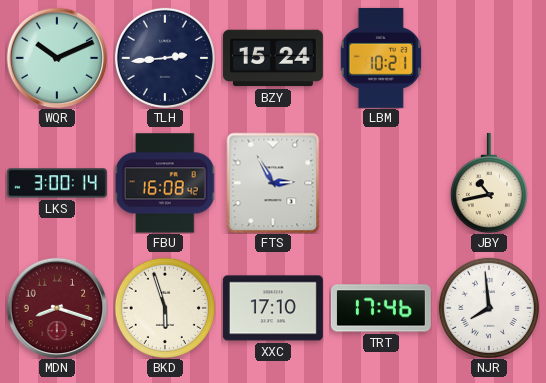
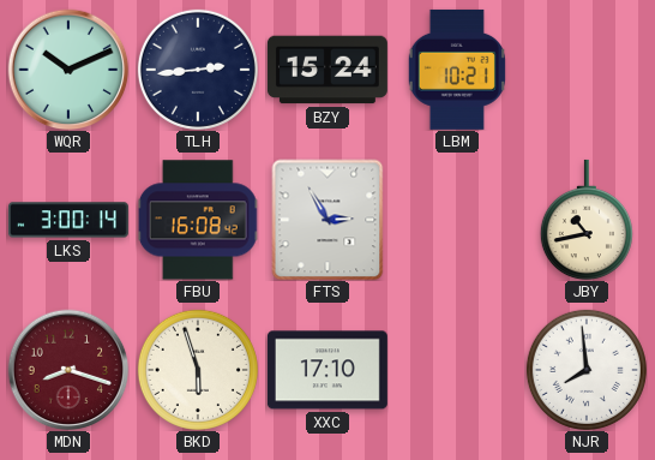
TRT: 17:46 -> none
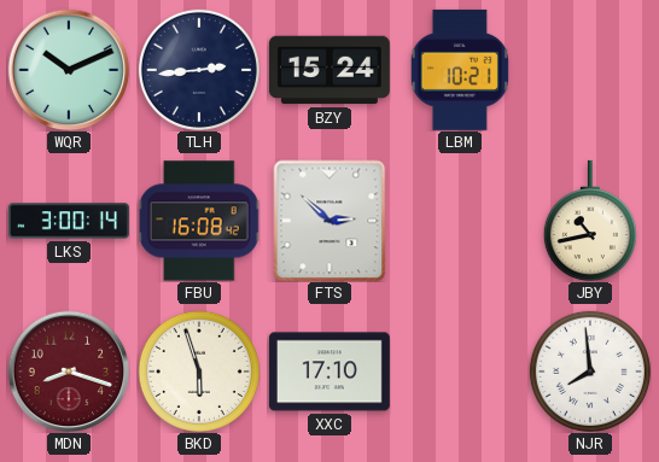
FTS: 2:55 -> 2:52
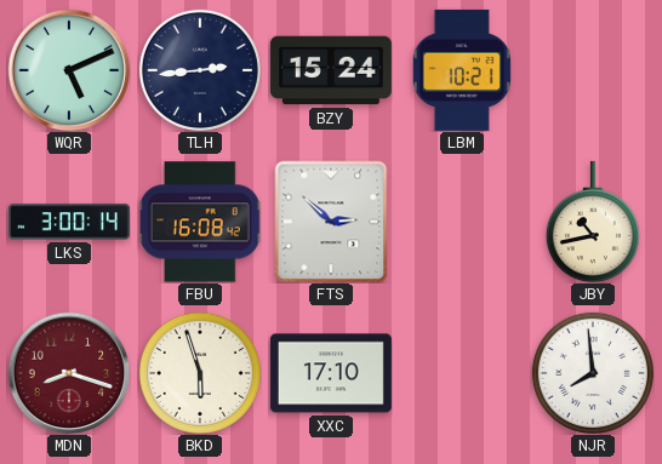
WQR: 10:11 -> 5:11
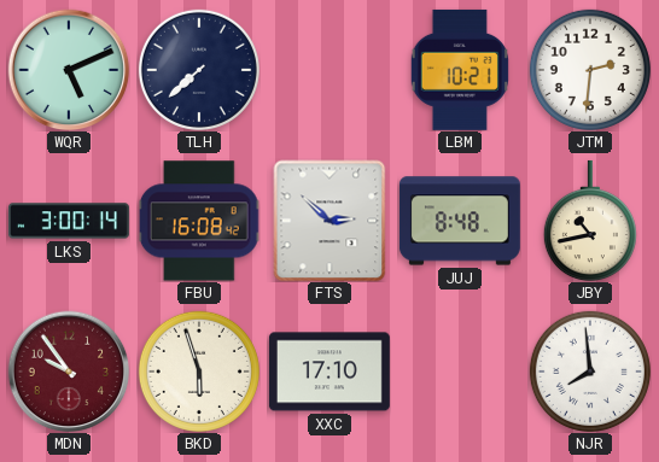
TLH: 2:44 -> 7:38
BZY: 15:24 -> none
JTM: none -> 2:31
JUJ: none -> 8:48
MDN: 8:18 -> 9:54
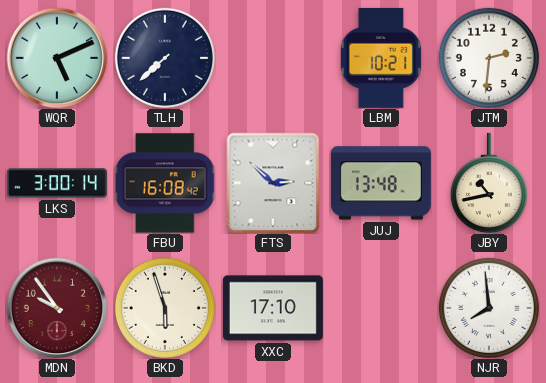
JUJ: 8:48 -> 13:48
